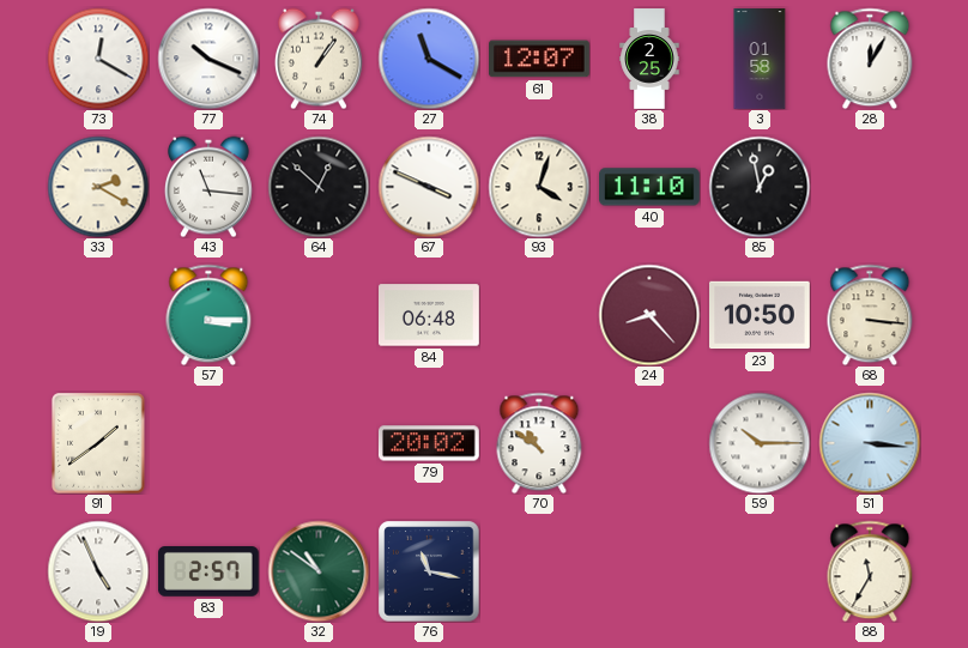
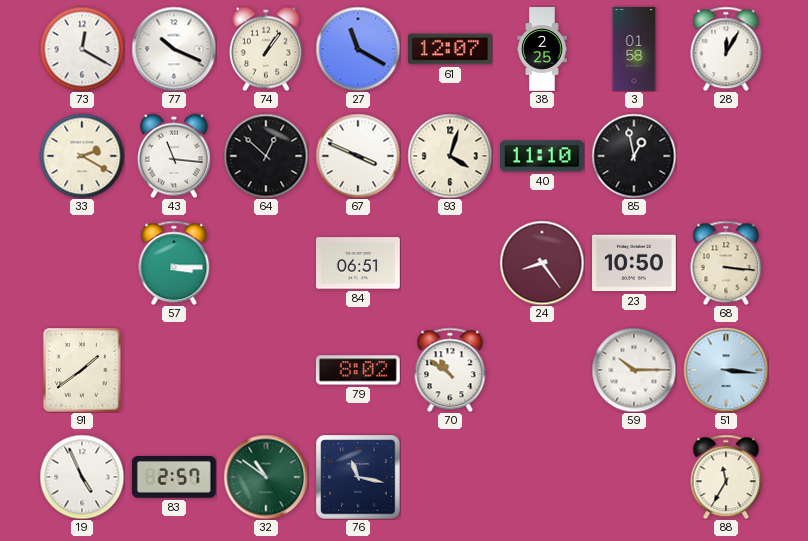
84: 06:48 -> 06:51
24: 8:23 -> 8:24
79: 20:02 -> 8:02
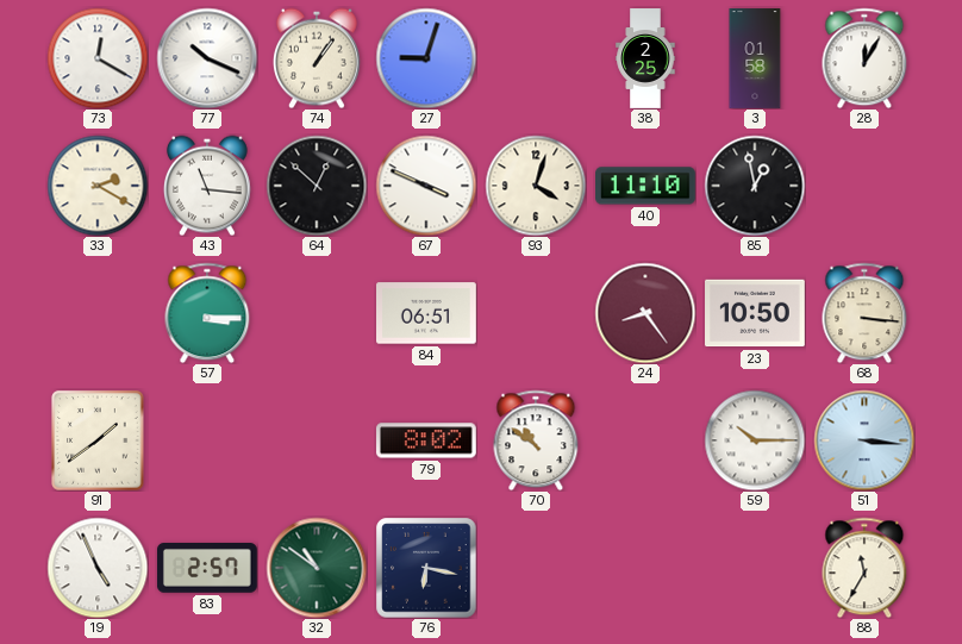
27: 11:20 -> 9:03
61: 12:07 -> none
76: 11:17 -> 6:17
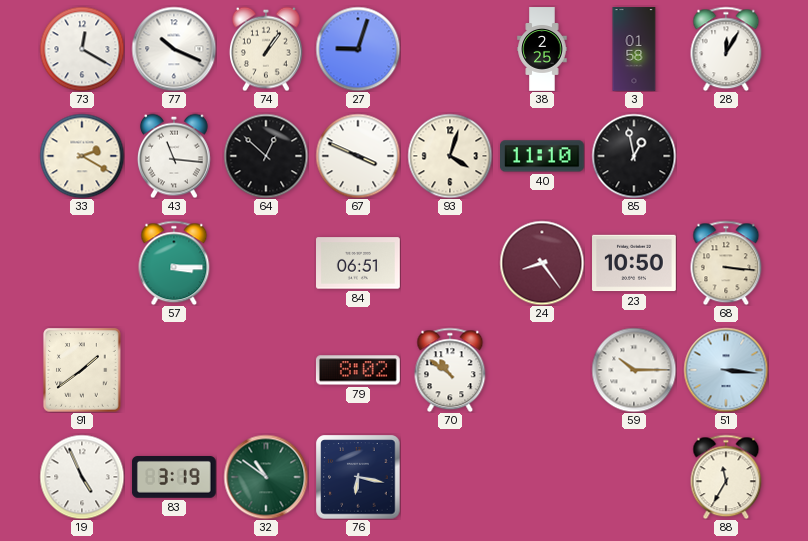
83: 2:57 -> 3:19
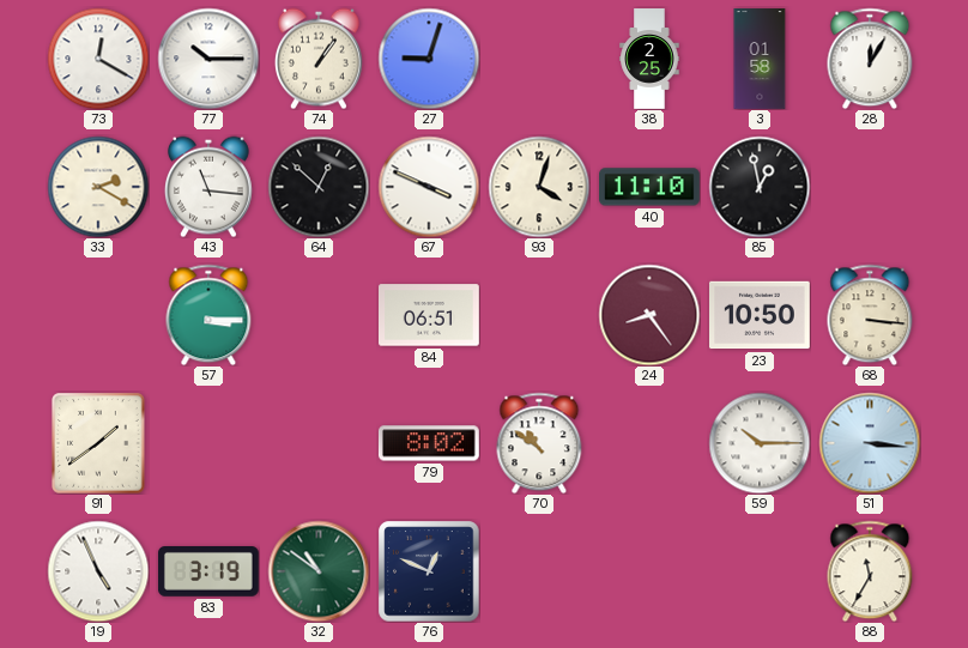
77: 10:19 -> 10:15
76: 6:17 -> 12:49
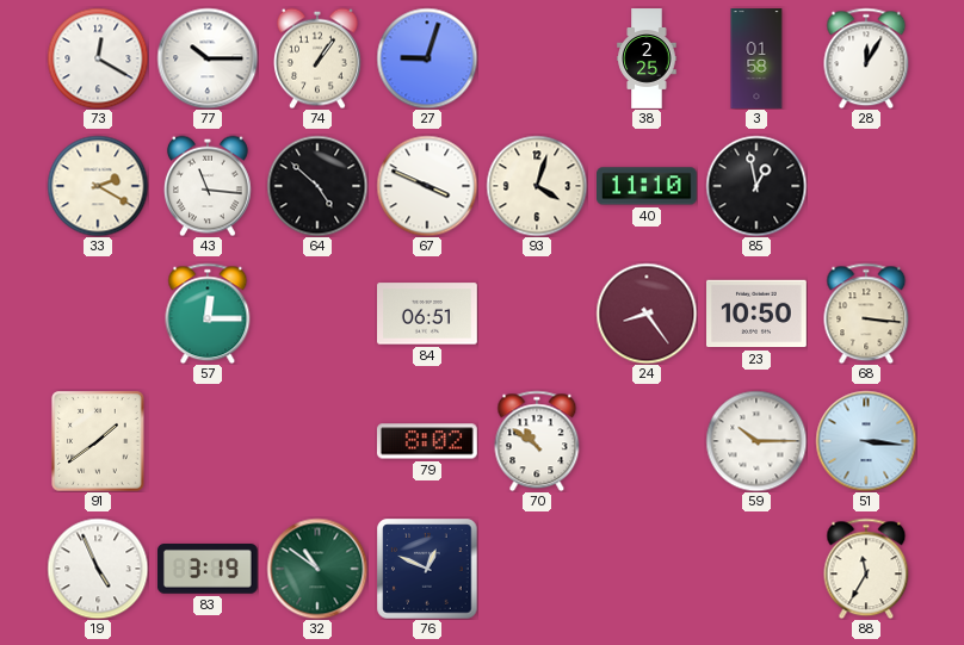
64: 12:52 -> 4:52
57: 3:15 -> 12:15
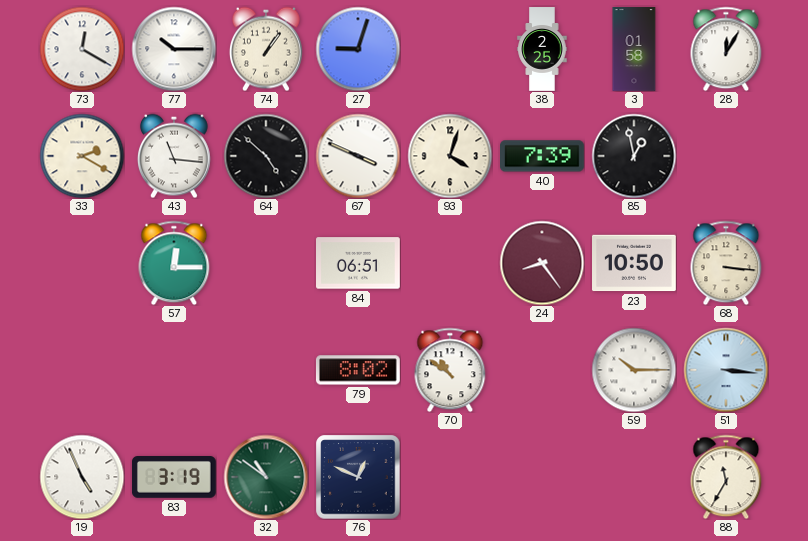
40: 11:10 -> 7:39
91: 1:39 -> none
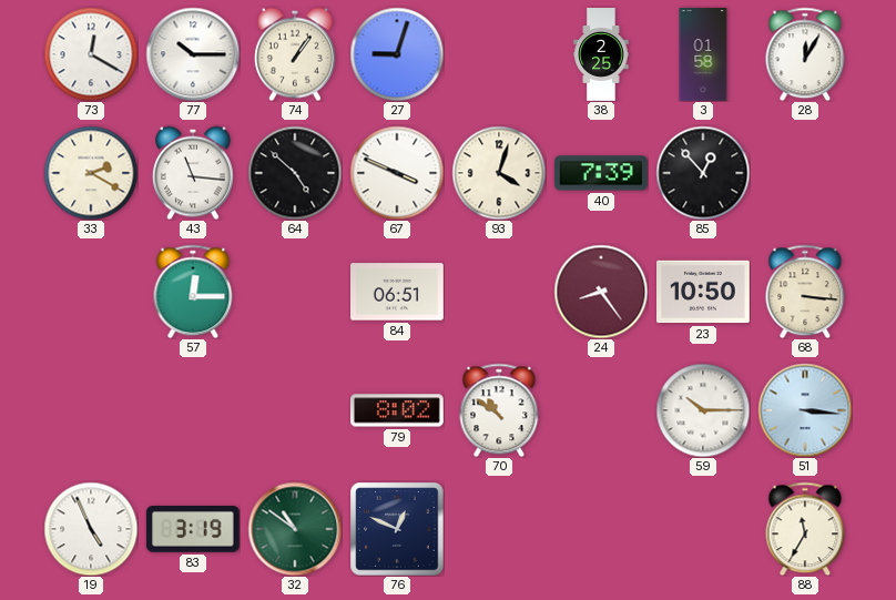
85: 12:58 -> 12:53
